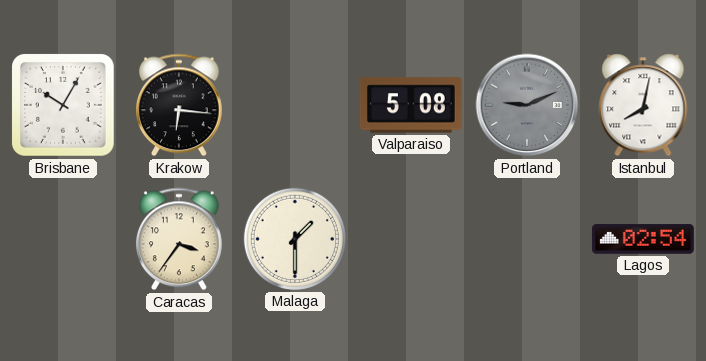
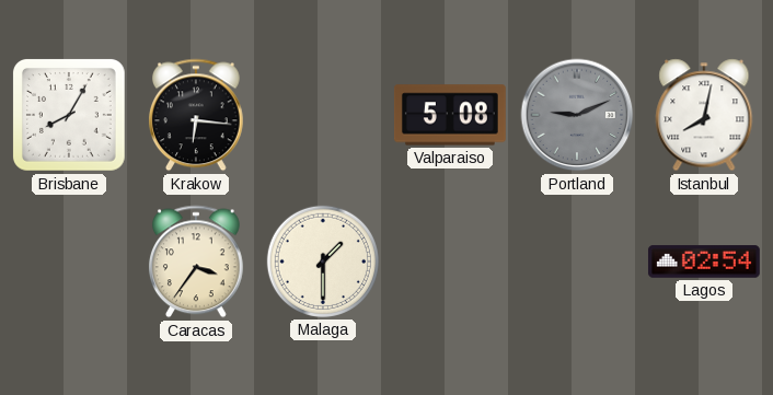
Brisbane: 10:05 -> 8:05
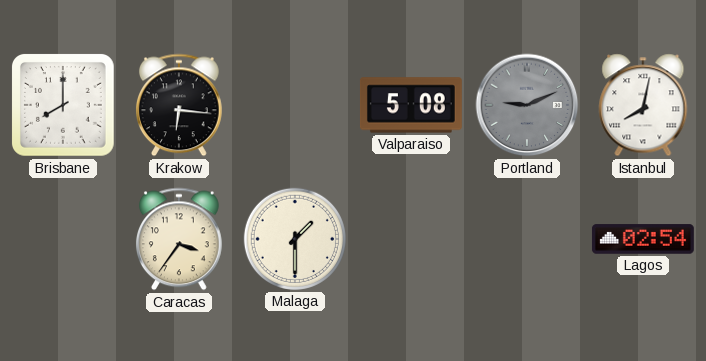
Brisbane: 8:05 -> 8:00
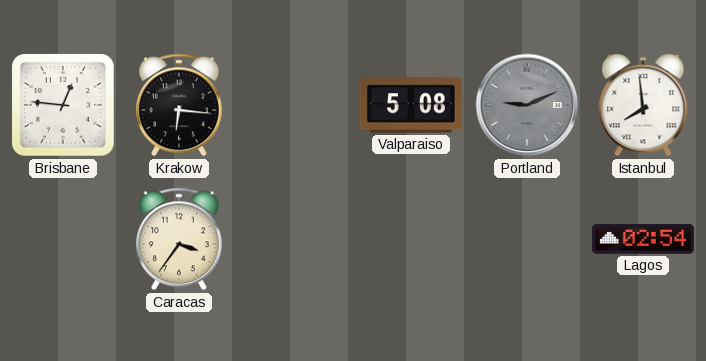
Brisbane: 8:00 -> 12:46
Istanbul: 8:02 -> 7:59
Malaga: 1:30 -> none
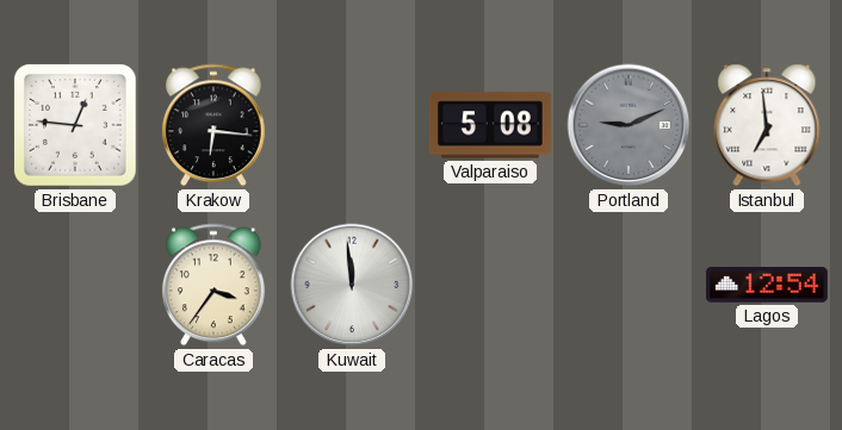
Istanbul: 7:59 -> 6:59
Kuwait: none -> 11:59
Lagos: 02:54 -> 12:54
